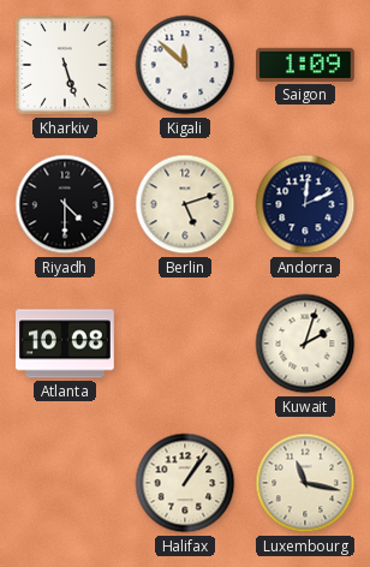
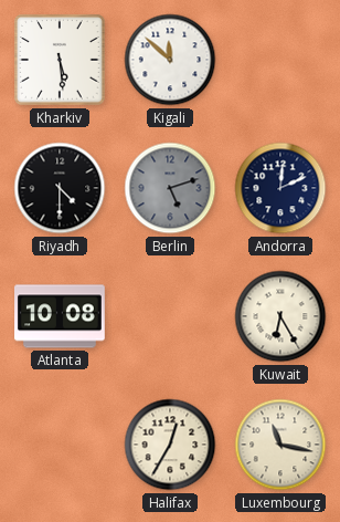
Kharkiv: 5:27 -> 5:29
Saigon: 1:09 -> none
Berlin dial: cream -> grey
Kuwait: 2:03 -> 6:25
Halifax: 1:06 -> 12:35
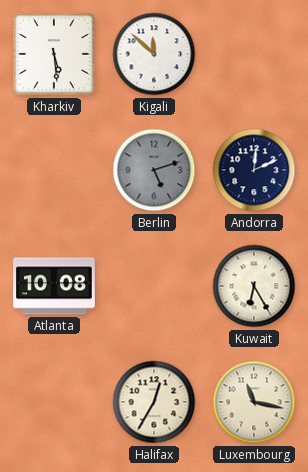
Riyadh: 4:30 -> none
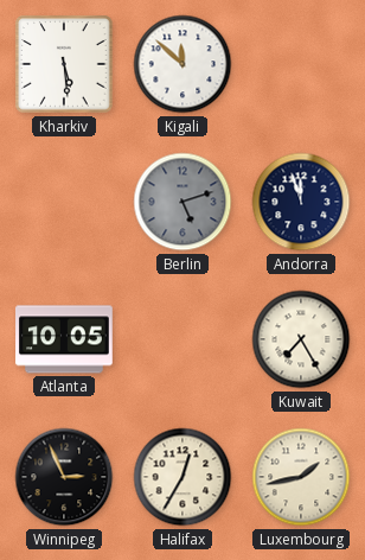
Andorra: 12:11 -> 11:57
Atlanta: 10:08 -> 10:05
Kuwait: 6:25 -> 7:25
Winnipeg: none -> 2:56
Luxembourg: 11:17 -> 1:43
